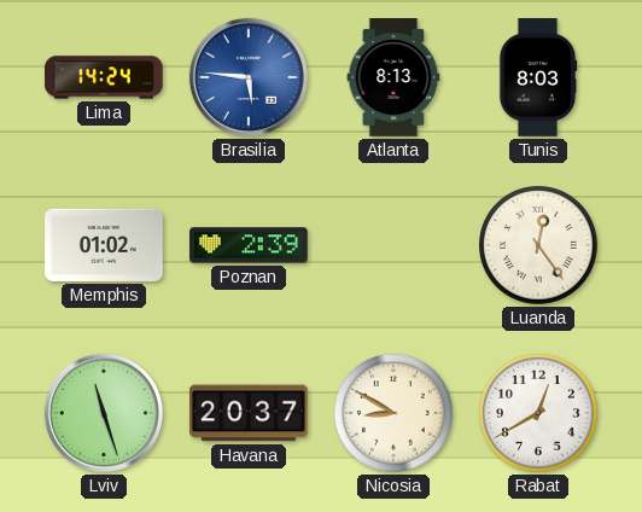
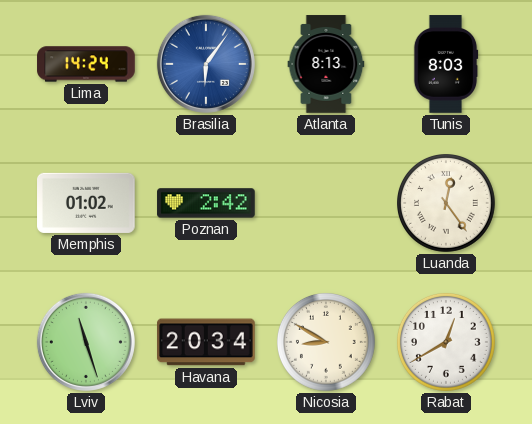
Brasilia: 5:46 -> 6:06
Poznan: 2:39 -> 2:42
Havana: 20:37 -> 20:34
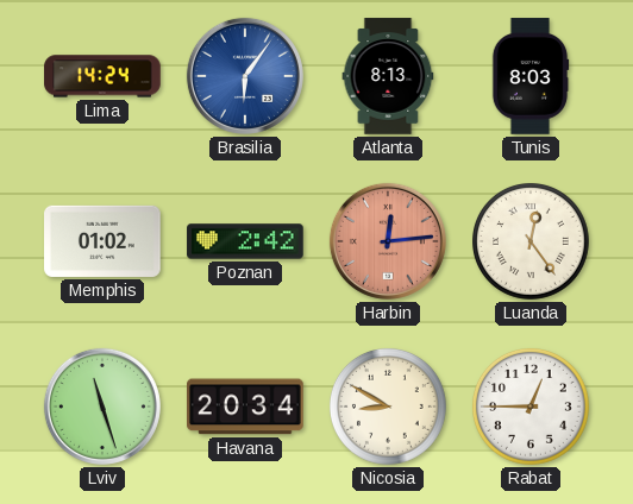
Harbin: none -> 12:14
Rabat: 12:40 -> 12:45
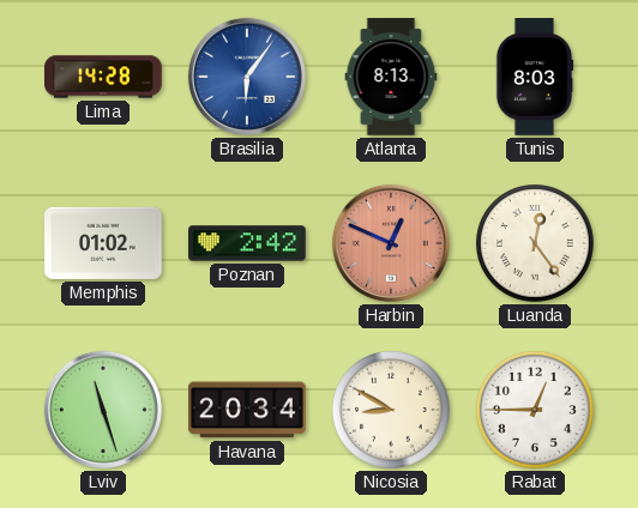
Lima: 14:24 -> 14:28
Harbin: 12:14 -> 12:49
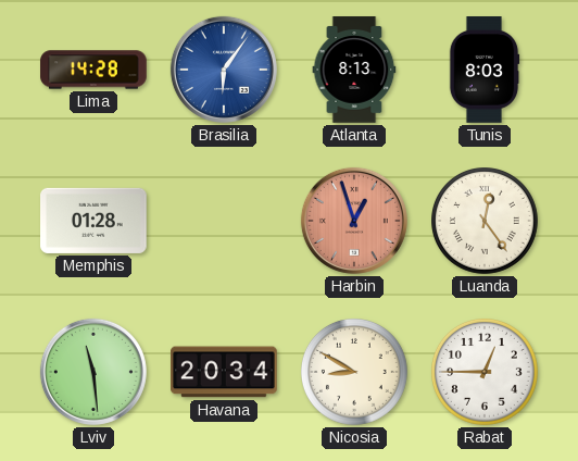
Memphis: 01:02 -> 01:28
Poznan: 2:42 -> none
Harbin: 12:49 -> 12:57
Lviv: 11:27 -> 11:29
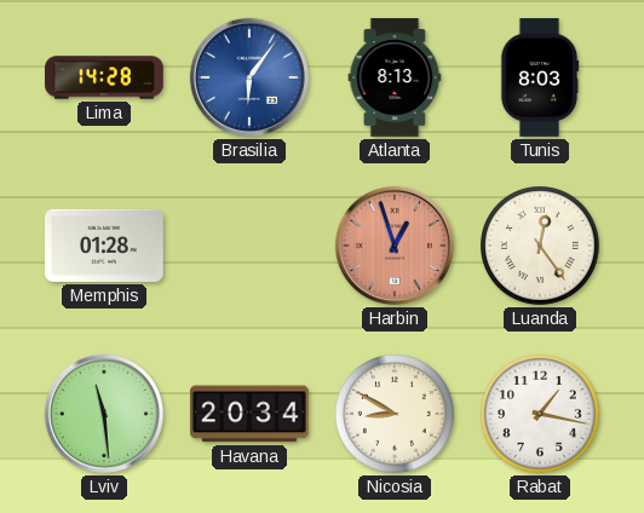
Rabat: 12:45 -> 1:17
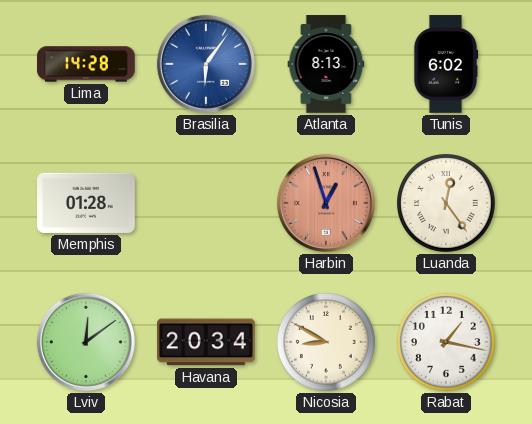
Tunis: 8:03 -> 6:02
Lviv: 11:29 -> 12:09
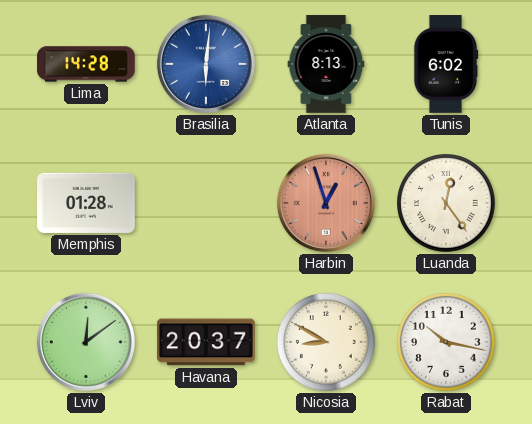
Brasilia: 6:06 -> 6:01
Havana: 20:34 -> 20:37
Rabat: 1:17 -> 10:17
